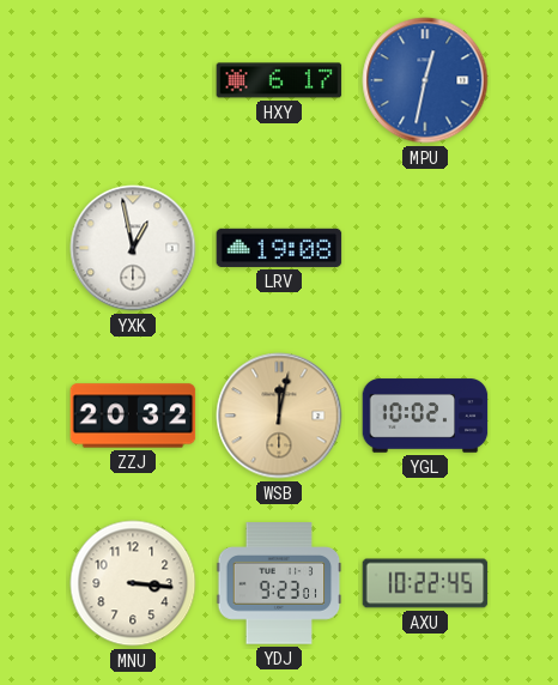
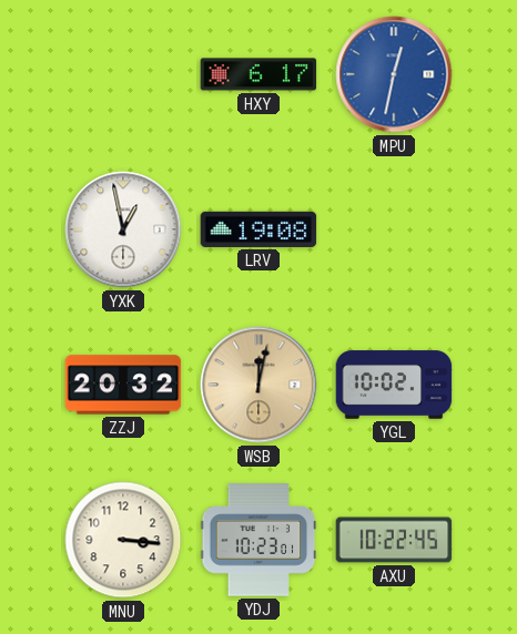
YDJ: 9:23 -> 10:23
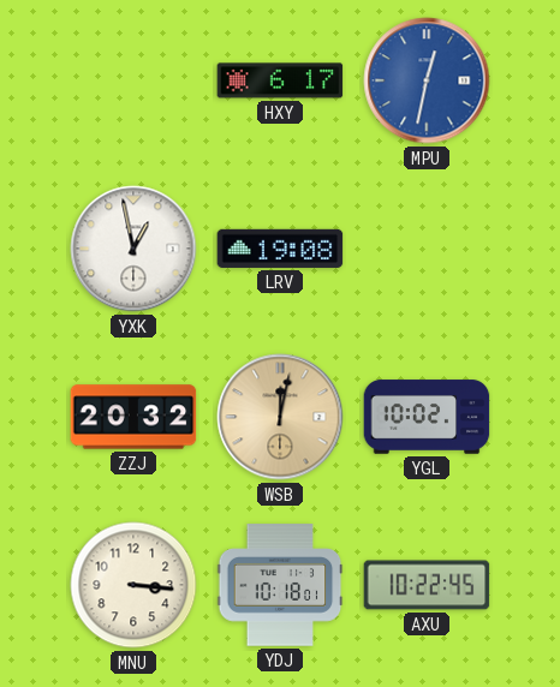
YDJ: 10:23 -> 10:18
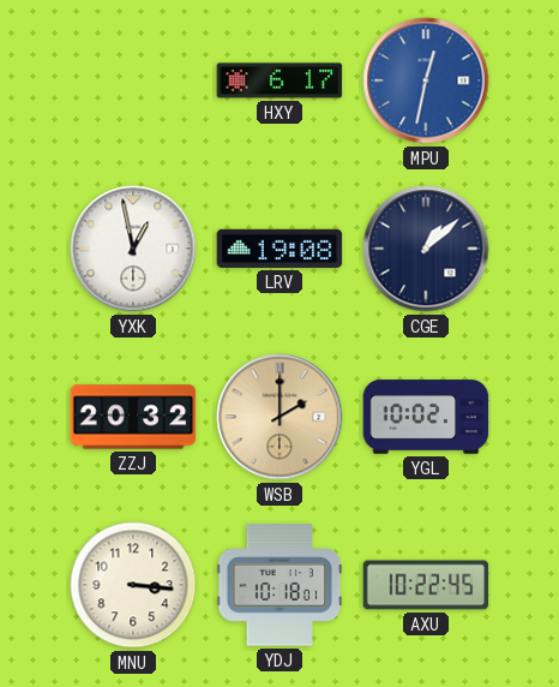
CGE: none -> 1:08
WSB: 12:02 -> 2:00
